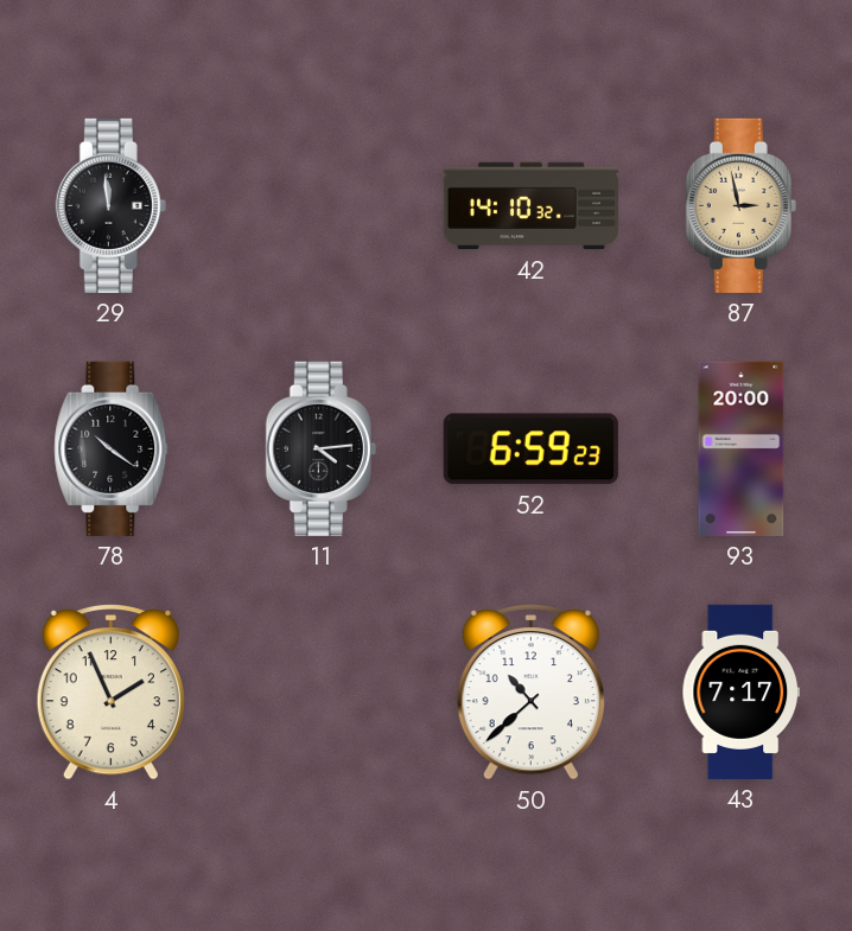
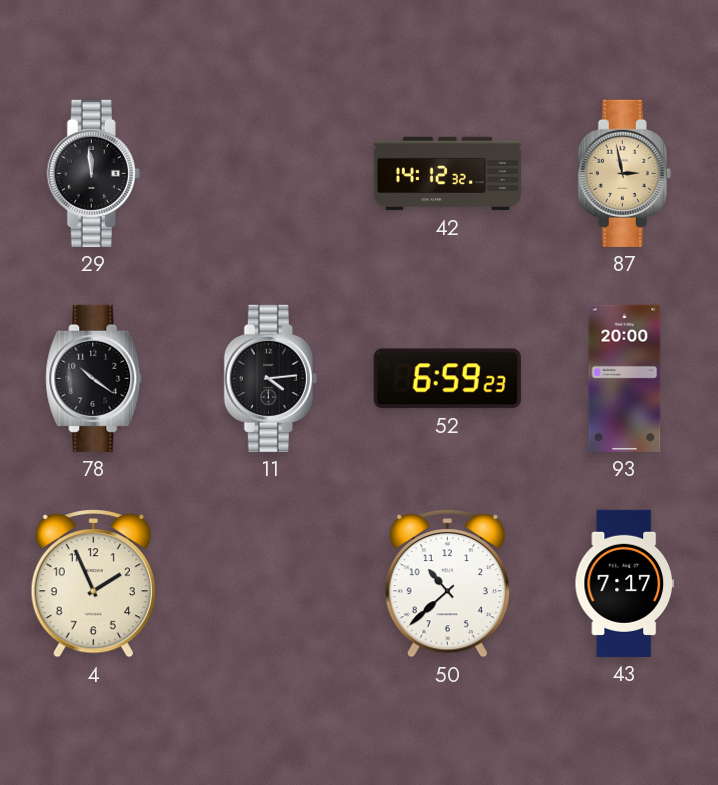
42: 14:10 -> 14:12
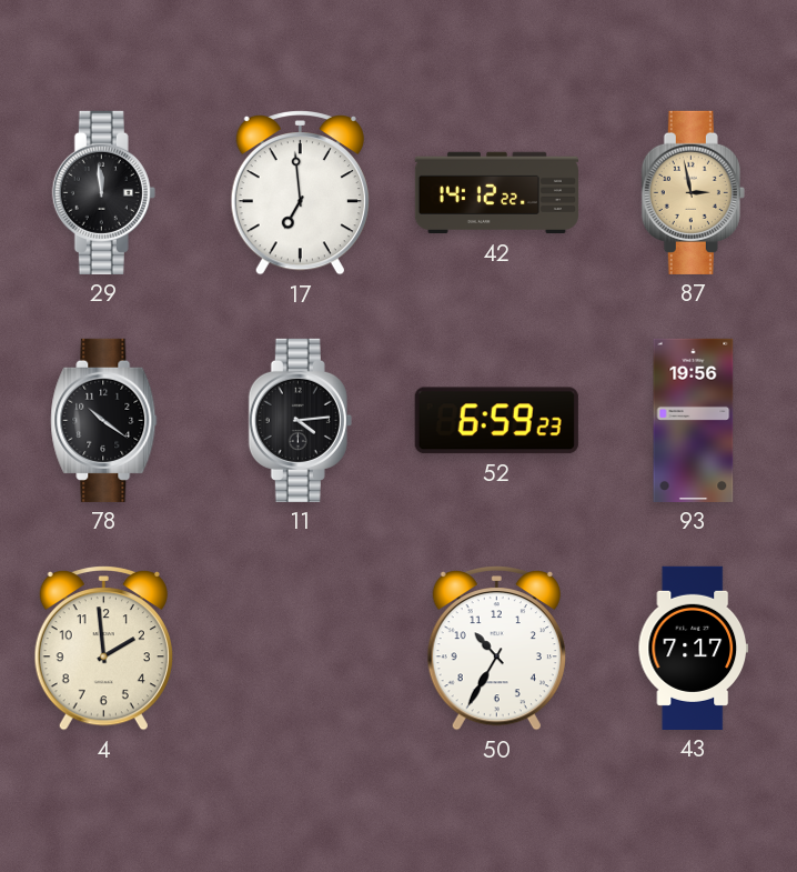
17: none -> 6:59
42: 14:12:32 -> 14:12:22
93: 20:00 -> 19:56
4: 1:56 -> 1:59
50: 10:38 -> 10:35
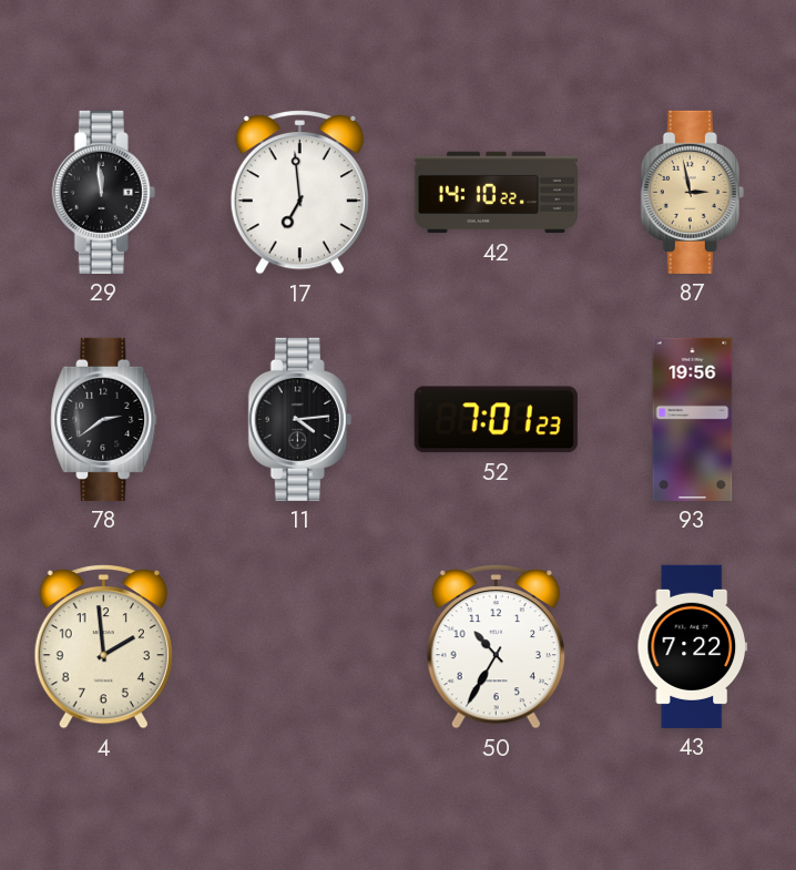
42: 14:12 -> 14:10
78: 10:21 -> 2:39
52: 6:59 -> 7:01
43: 7:17 -> 7:22
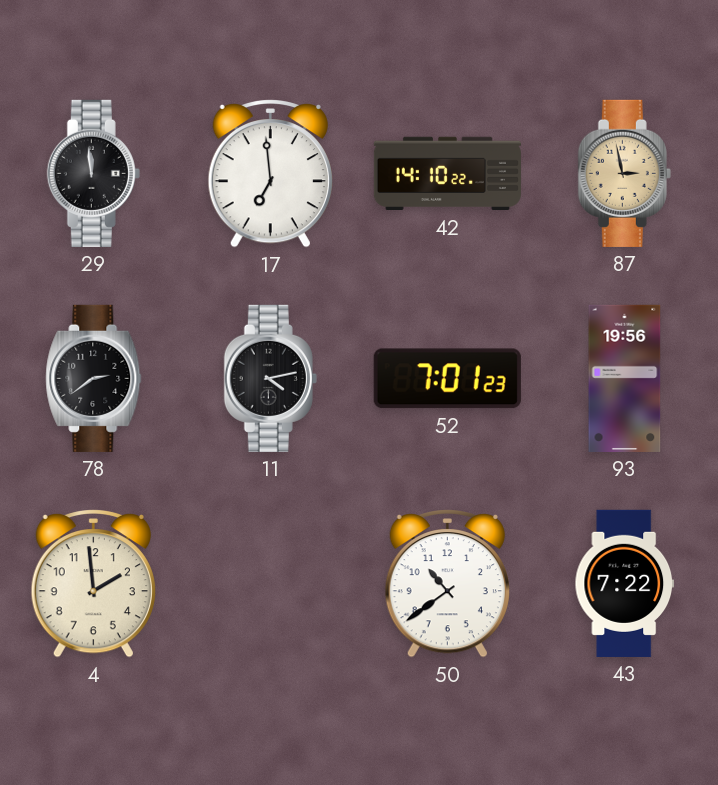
11: 4:14 -> 4:13
50: 10:35 -> 10:39
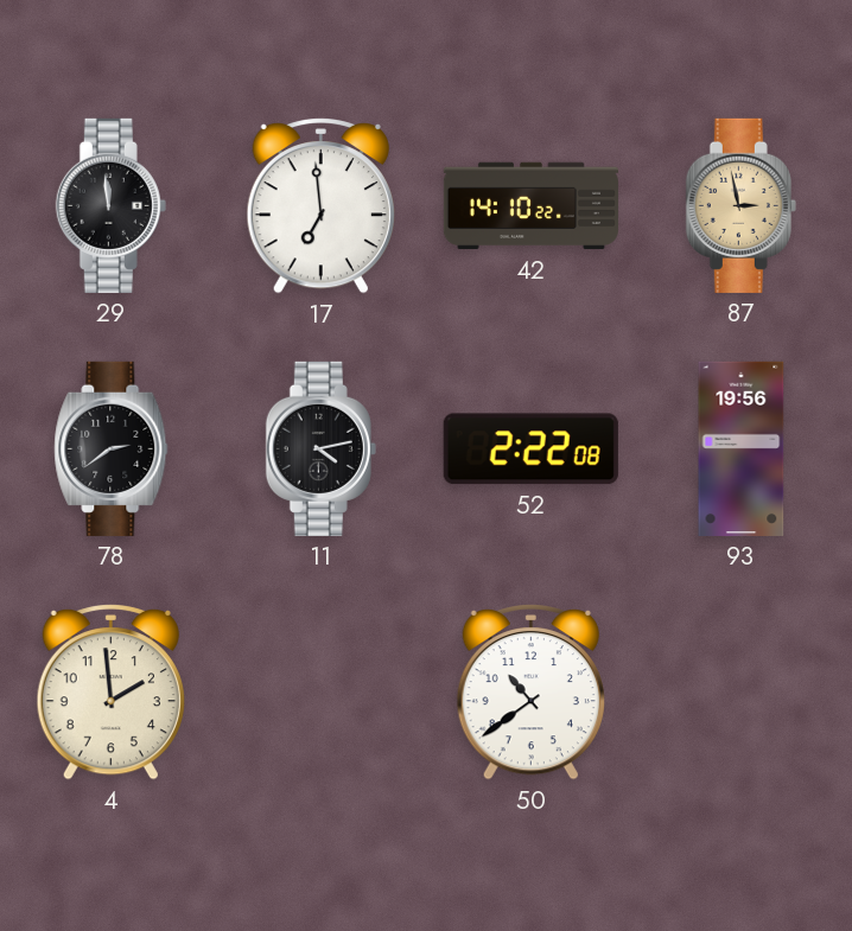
52: 7:01 -> 2:22
43: 7:22 -> none
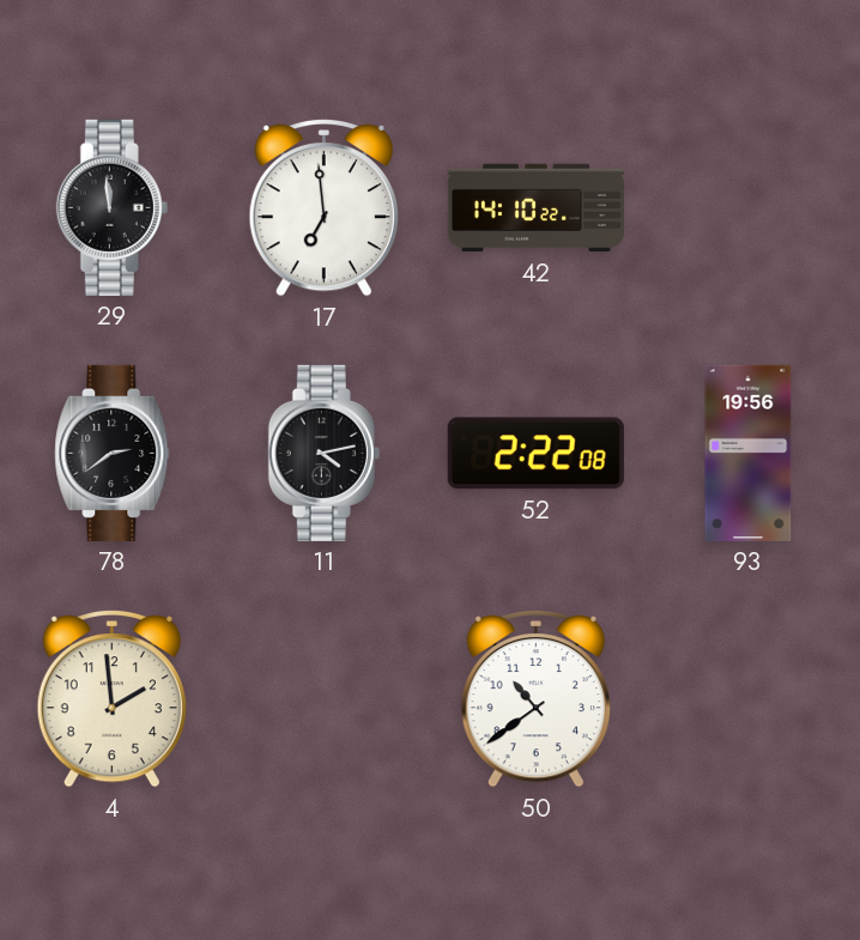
87: 2:58 -> none
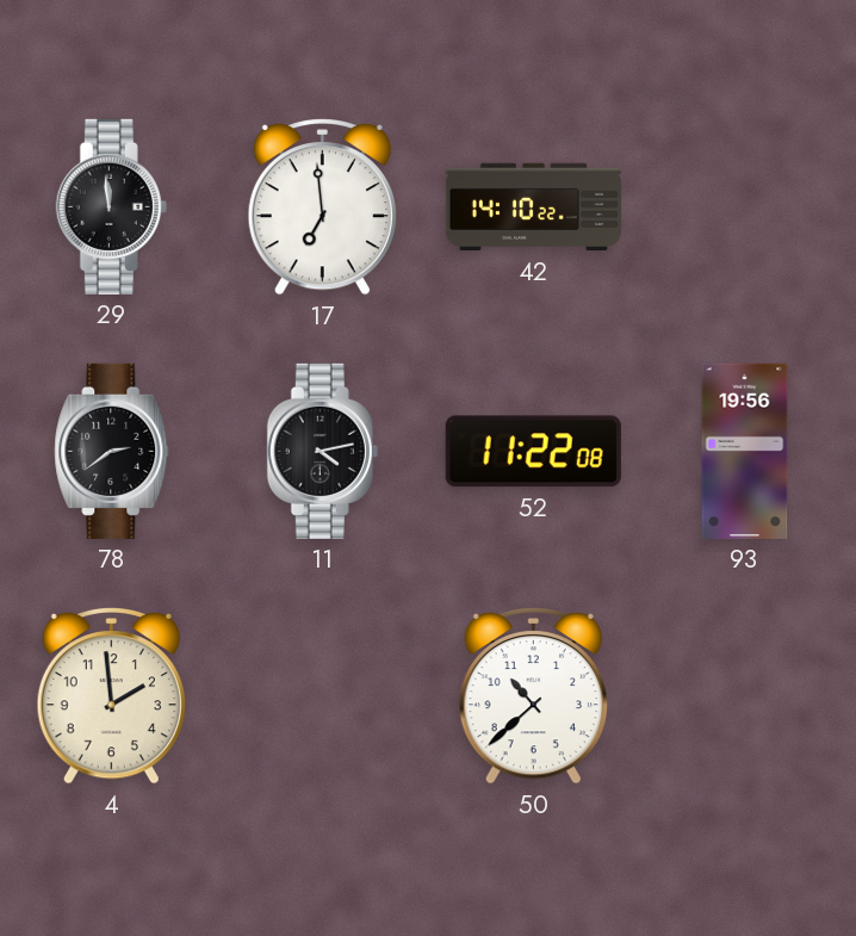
52: 2:22 -> 11:22
50: 10:39 -> 10:38
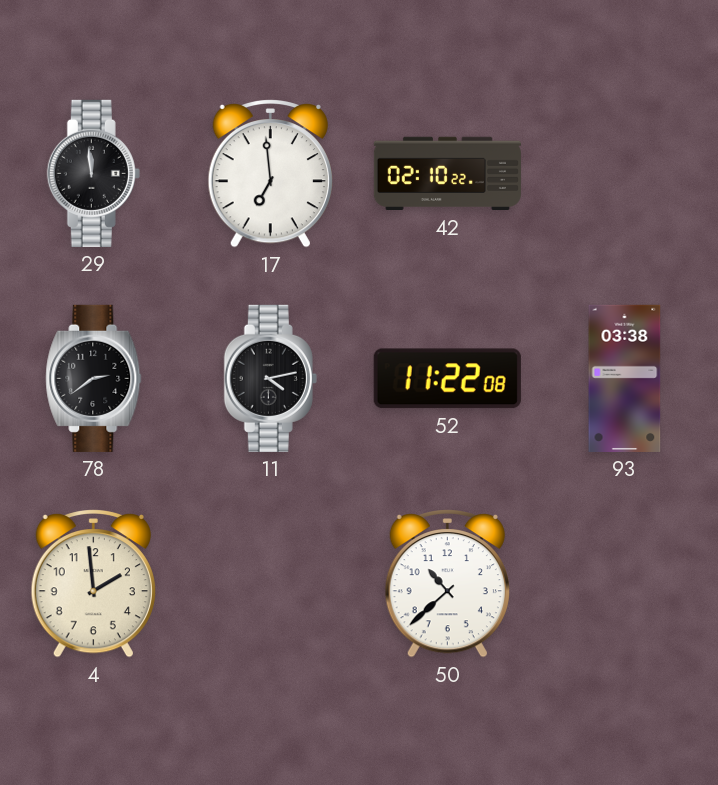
42: 14:10 -> 02:10
93: 19:56 -> 03:38
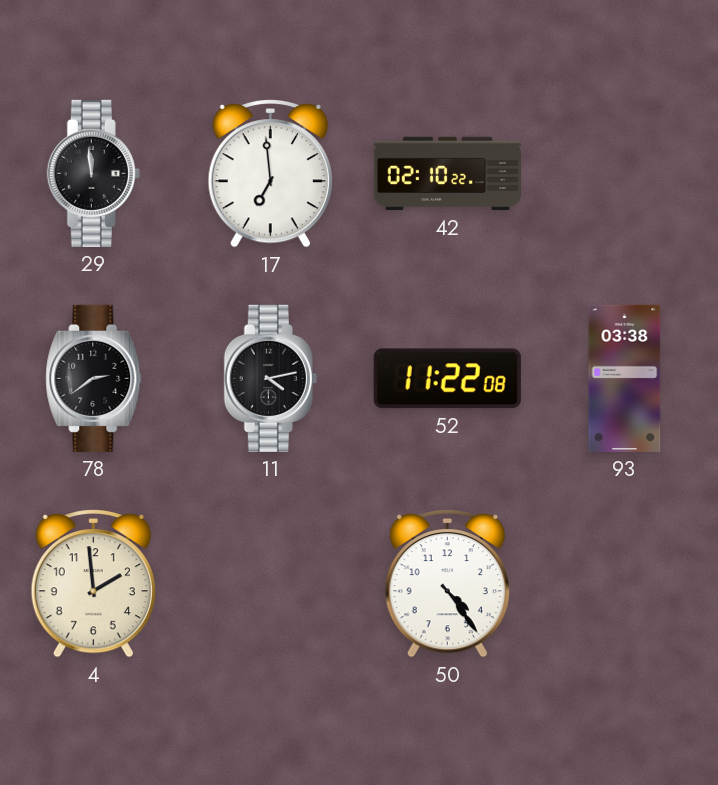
50: 10:38 -> 4:24
